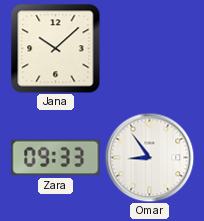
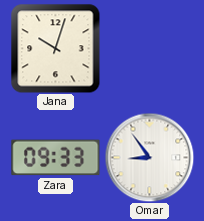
Jana: 10:08 -> 10:03
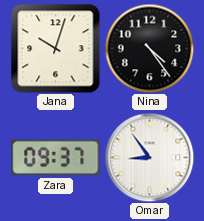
Nina: none -> 4:24
Zara: 09:33 -> 09:37
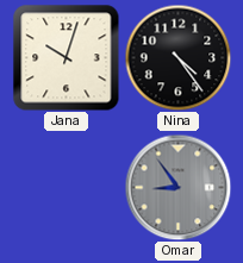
Zara: 09:37 -> none
Omar dial: white -> grey
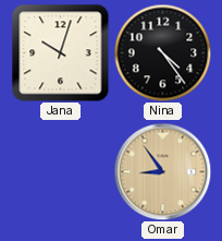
Omar dial: grey -> champagne
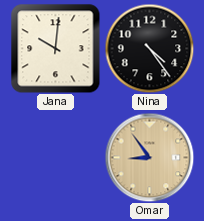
Jana: 10:03 -> 10:01
